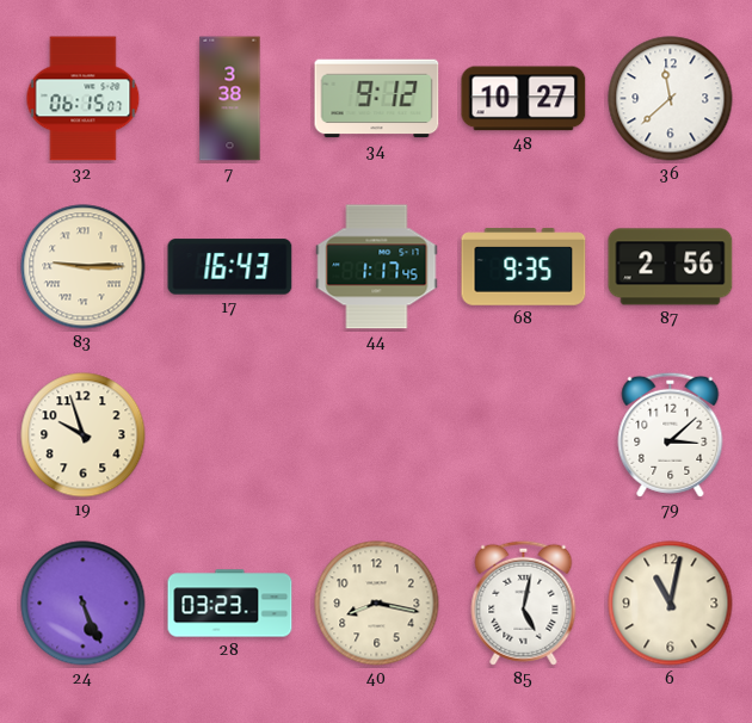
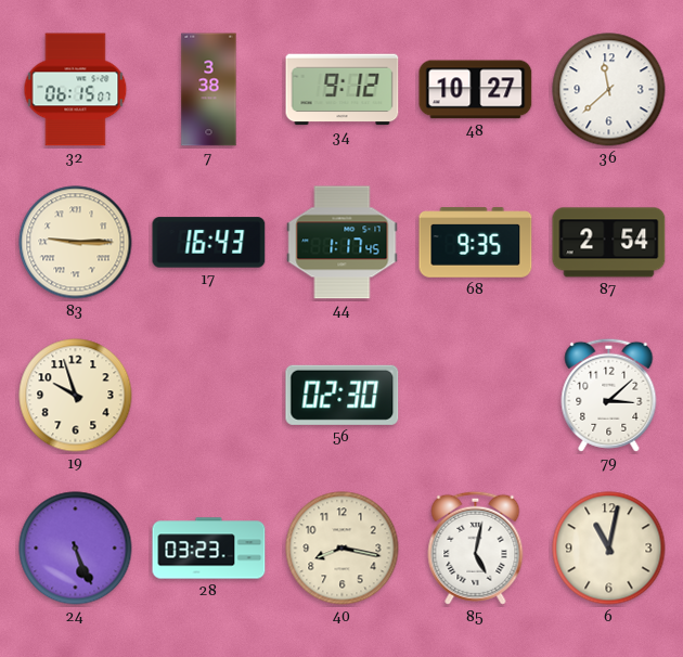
87: 2:56 -> 2:54
56: none -> 02:30
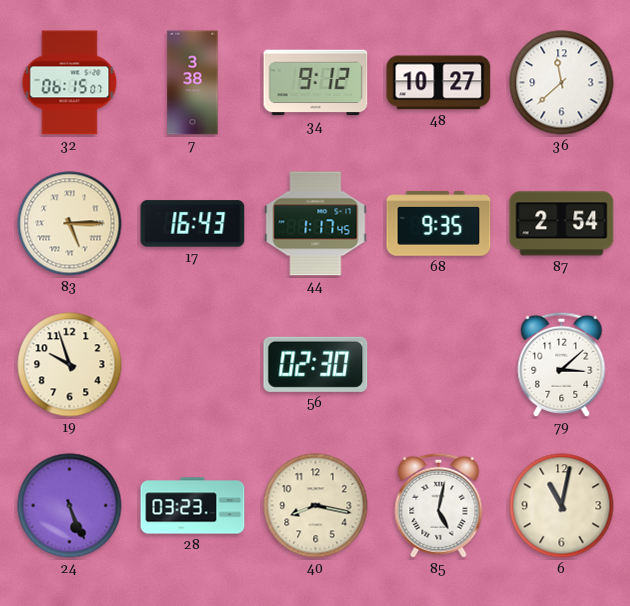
83: 9:15 -> 5:15
